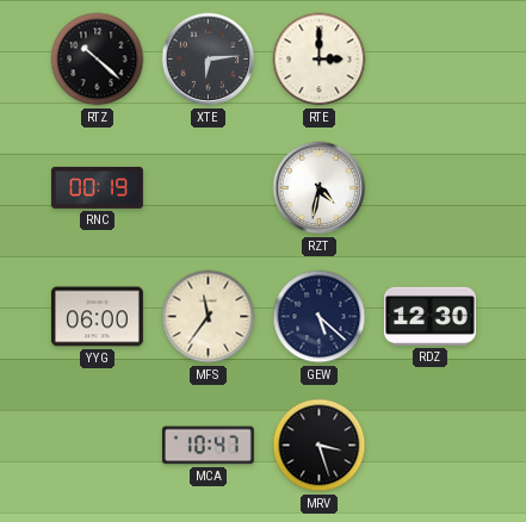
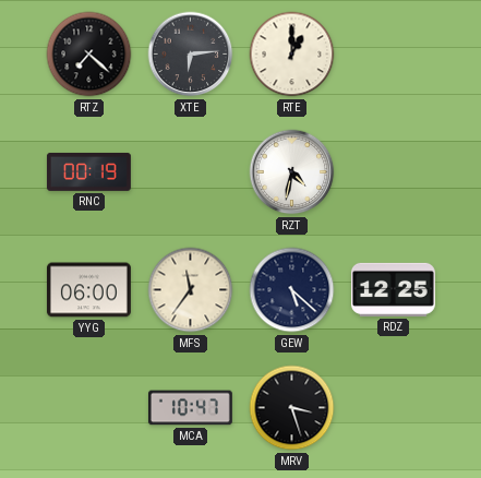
RTZ: 10:22 -> 7:22
RTE: 3:00 -> 1:00
RDZ: 12:30 -> 12:25
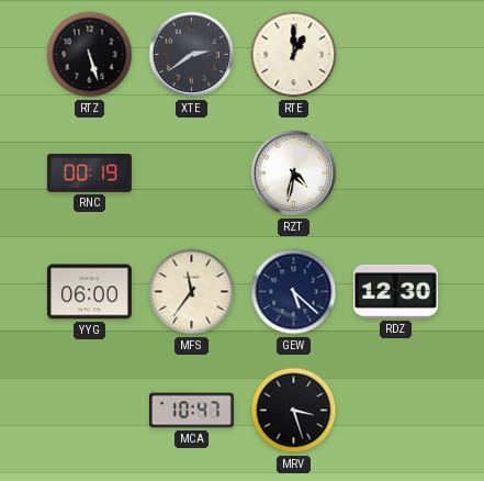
RTZ: 7:22 -> 5:27
XTE: 6:14 -> 2:39
RDZ: 12:25 -> 12:30
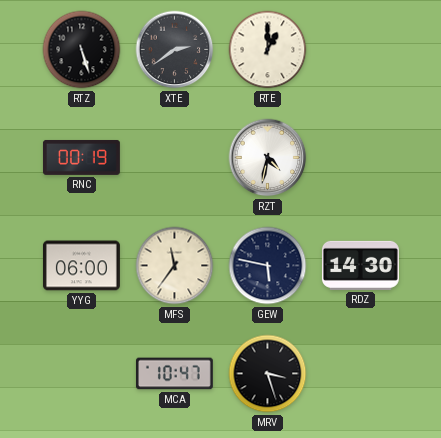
GEW: 5:22 -> 5:47
RDZ: 12:30 -> 14:30
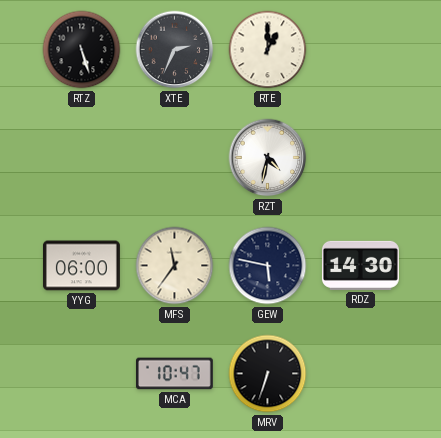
XTE: 2:39 -> 2:34
RNC: 00:19 -> none
MRV: 3:27 -> 6:33
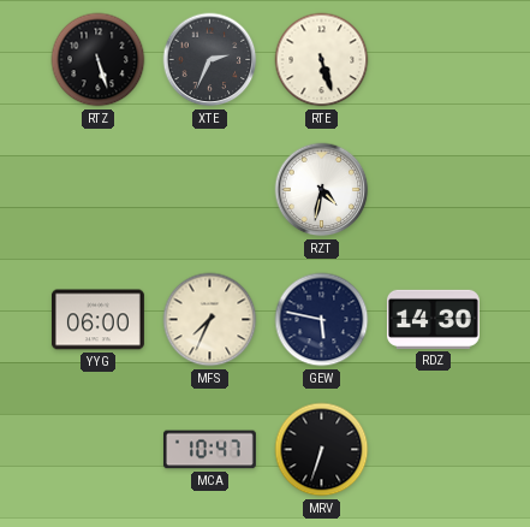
RTE: 1:00 -> 5:27
MFS: 11:36 -> 7:34
